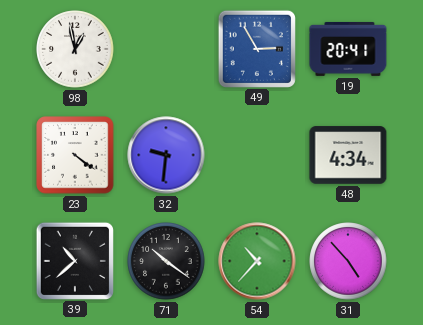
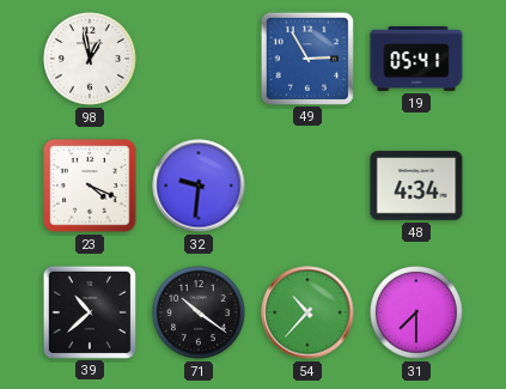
19: 20:41 -> 05:41
23: 4:21 -> 4:19
31: 4:53 -> 7:30
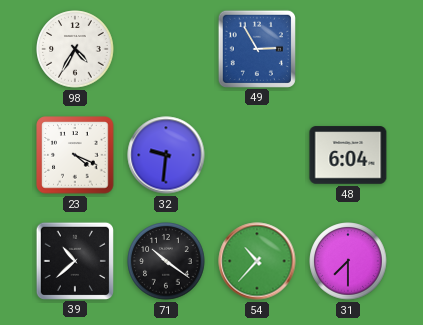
98: 12:58 -> 4:35
19: 05:41 -> none
48: 4:34 -> 6:04
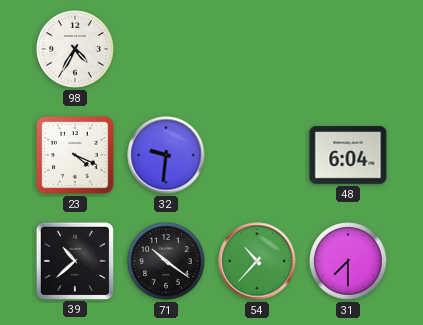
49: 2:55 -> none
